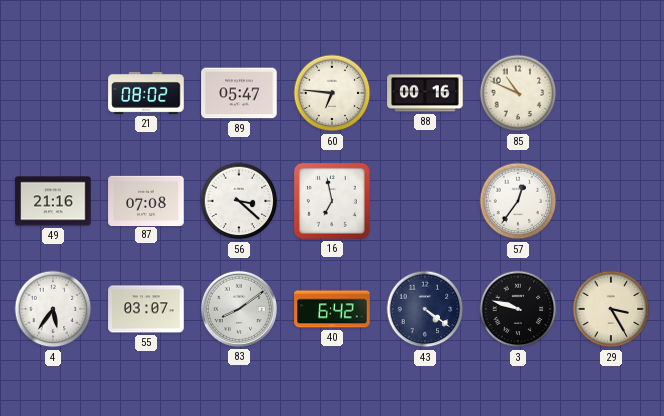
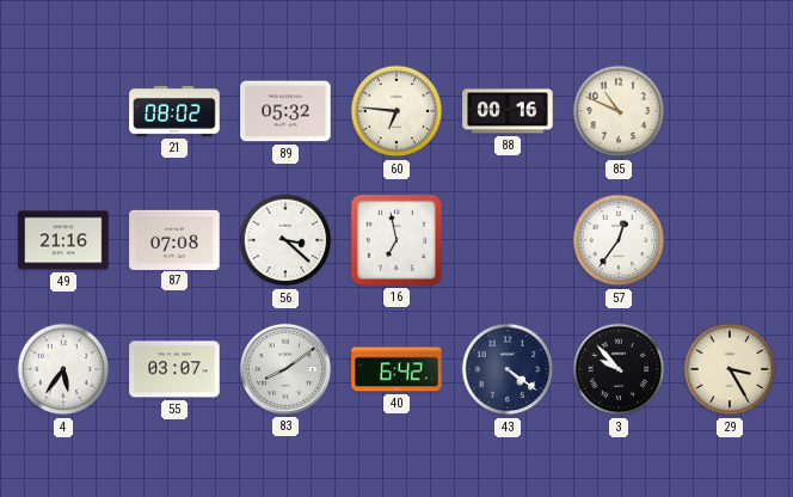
89: 05:47 -> 05:32
3: 9:48 -> 9:53
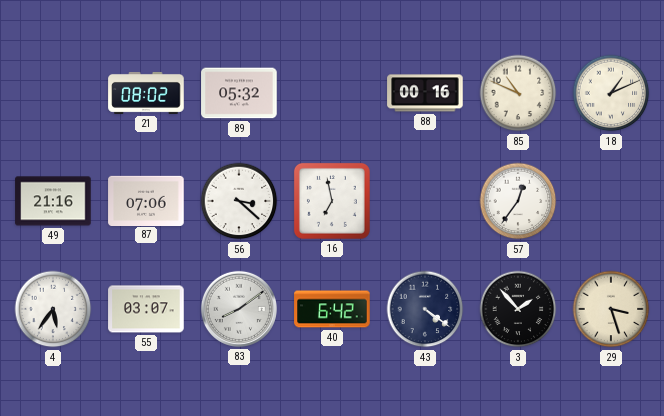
60: 6:46 -> none
18: none -> 1:11
87: 07:08 -> 07:06
3: 9:53 -> 1:53
29: 3:25 -> 3:27
